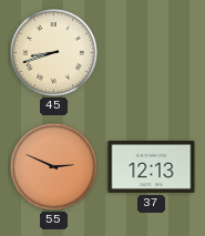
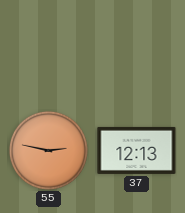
45: 8:42 -> none
55: 2:49 -> 2:47
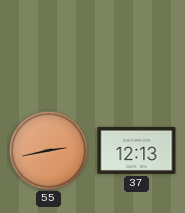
55: 2:47 -> 2:43
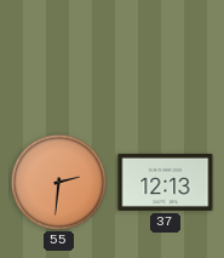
55: 2:43 -> 2:31
